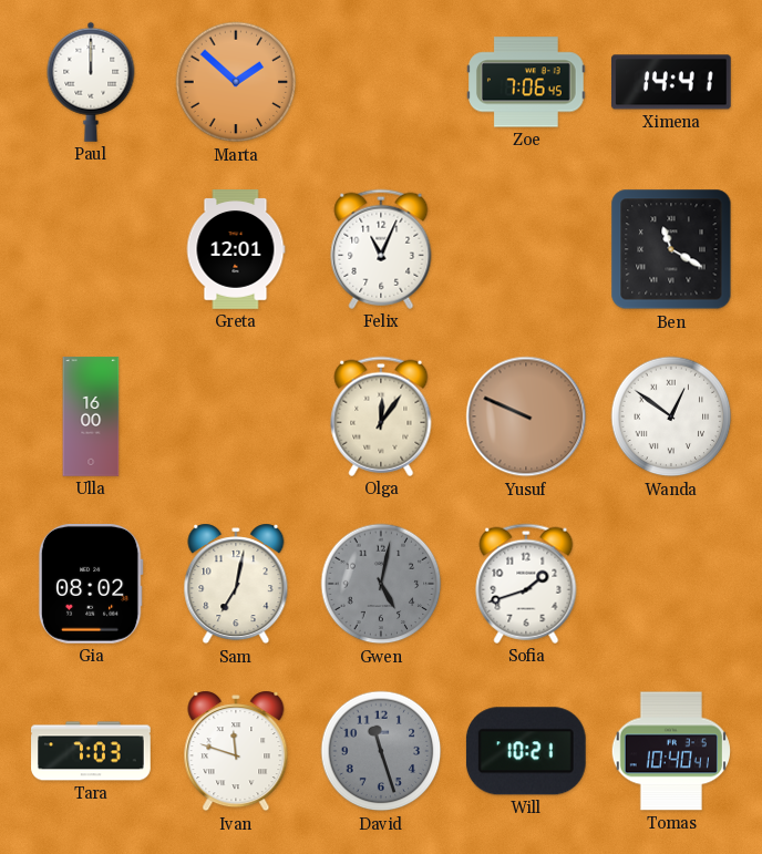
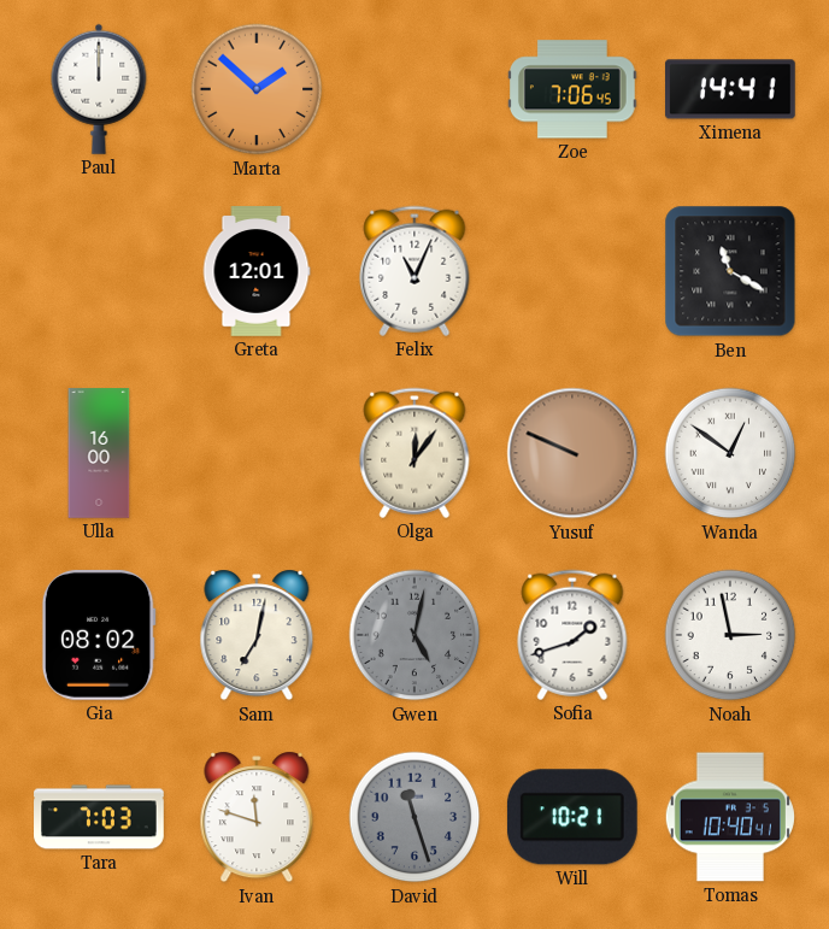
Noah: none -> 2:58
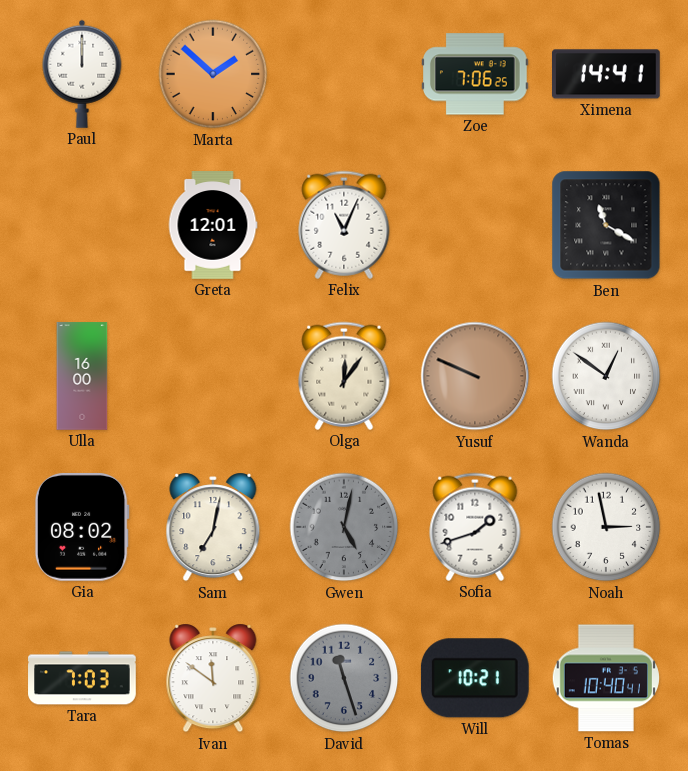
Zoe: 7:06:45 -> 7:06:25
Ivan: 11:48 -> 11:51
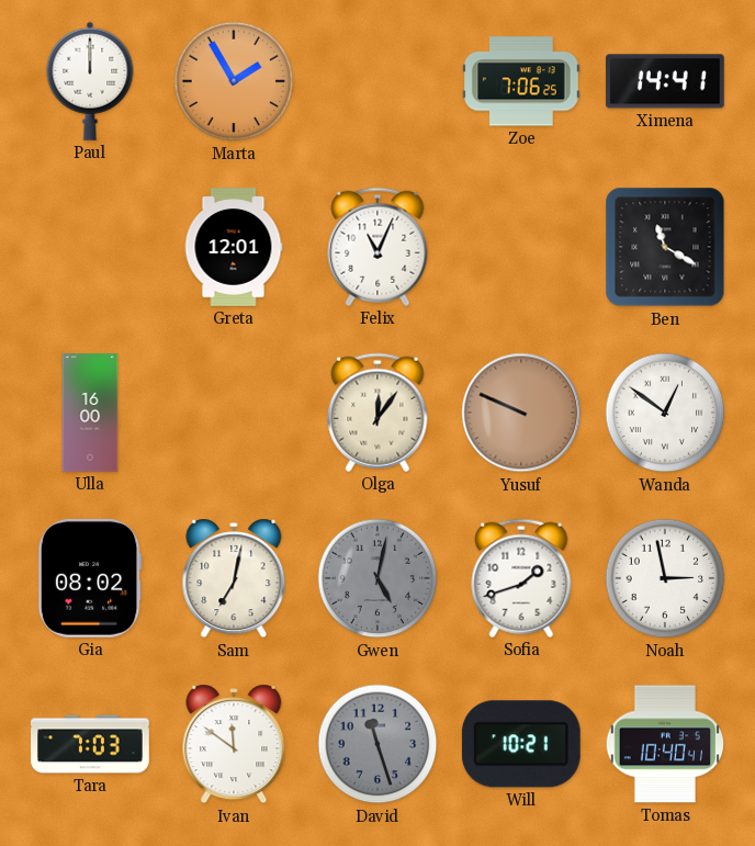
Marta: 1:52 -> 1:55
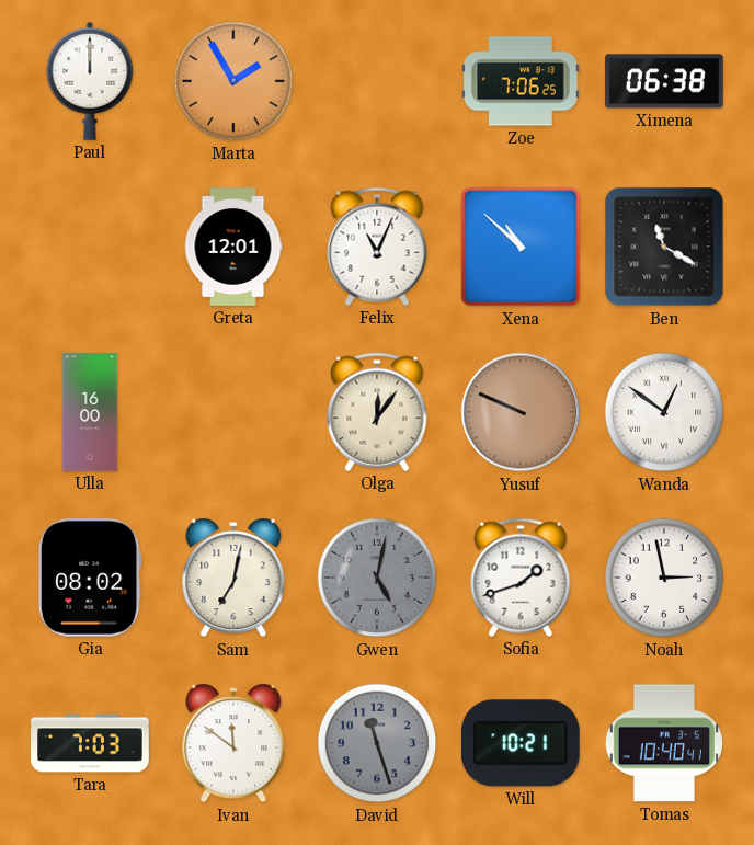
Ximena: 14:41 -> 06:38
Xena: none -> 10:52
